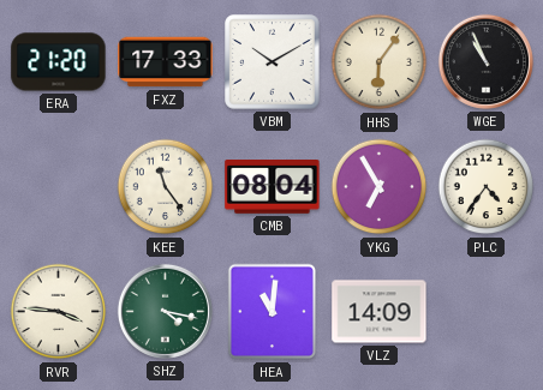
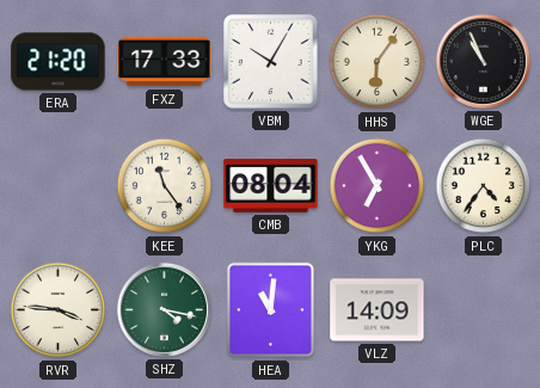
VBM: 10:10 -> 10:05
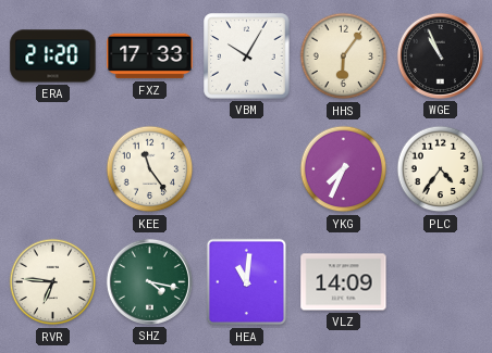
CMB: 08:04 -> none
YKG: 6:55 -> 7:34
RVR: 3:46 -> 6:46
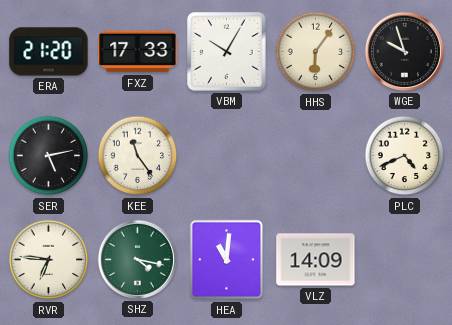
WGE: 10:56 -> 9:57
SER: none -> 5:13
YKG: 7:34 -> none
PLC: 4:36 -> 4:41
